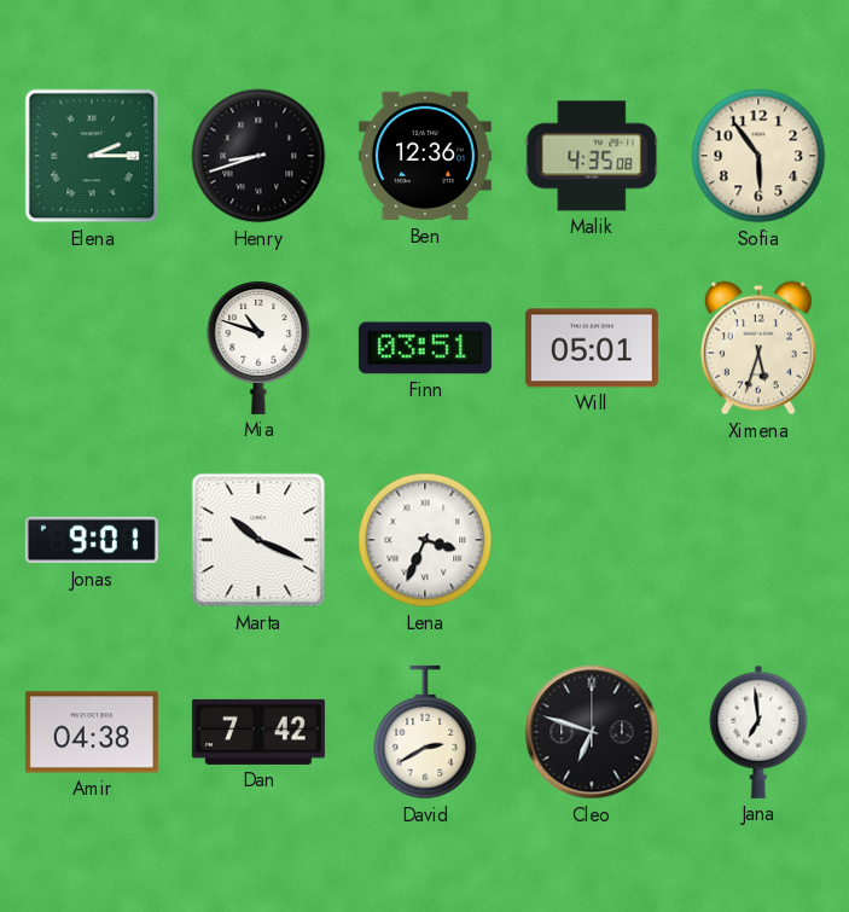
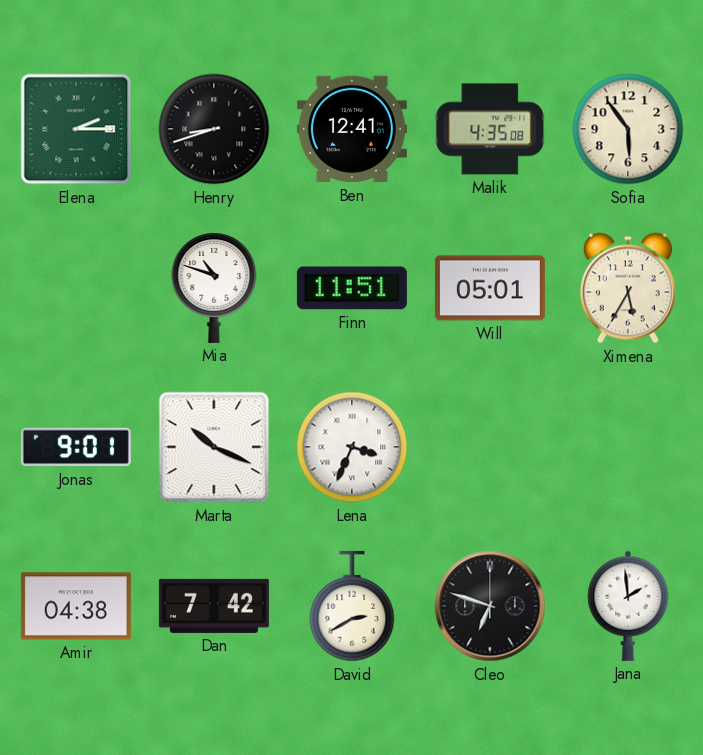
Ben: 12:36 -> 12:41
Finn: 03:51 -> 11:51
Ximena: 5:33 -> 5:35
Jana: 6:59 -> 1:59
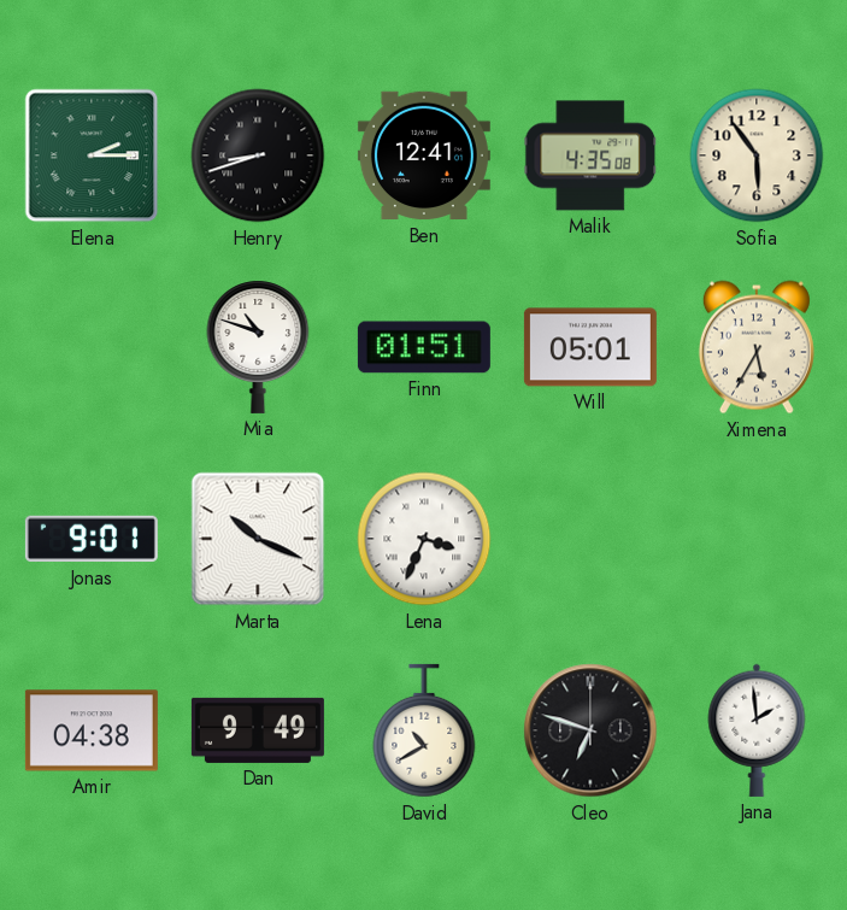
Finn: 11:51 -> 01:51
Dan: 7:42 -> 9:49
David: 2:40 -> 10:40
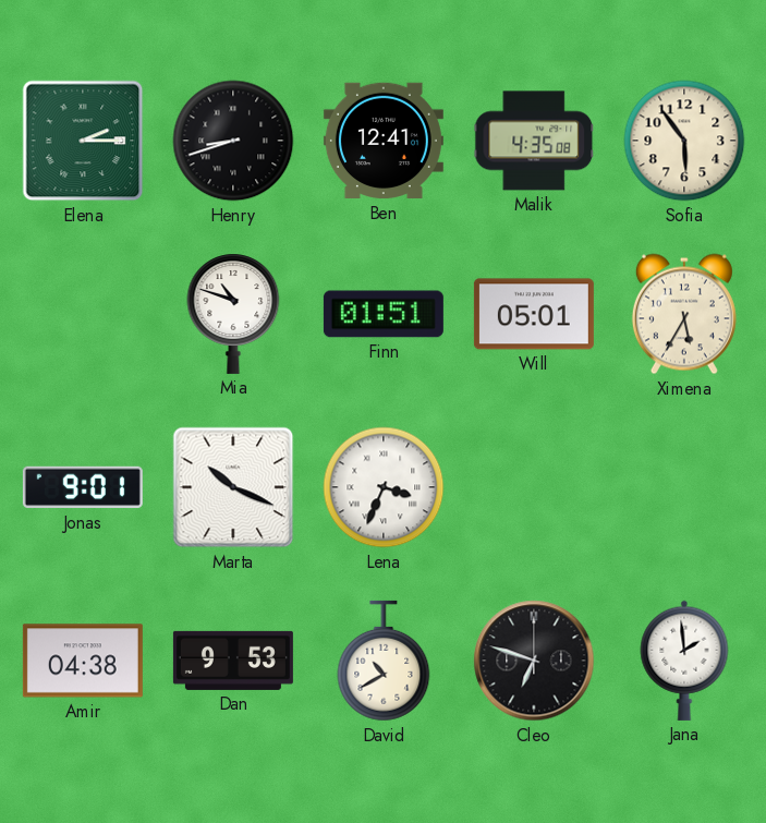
Dan: 9:49 -> 9:53
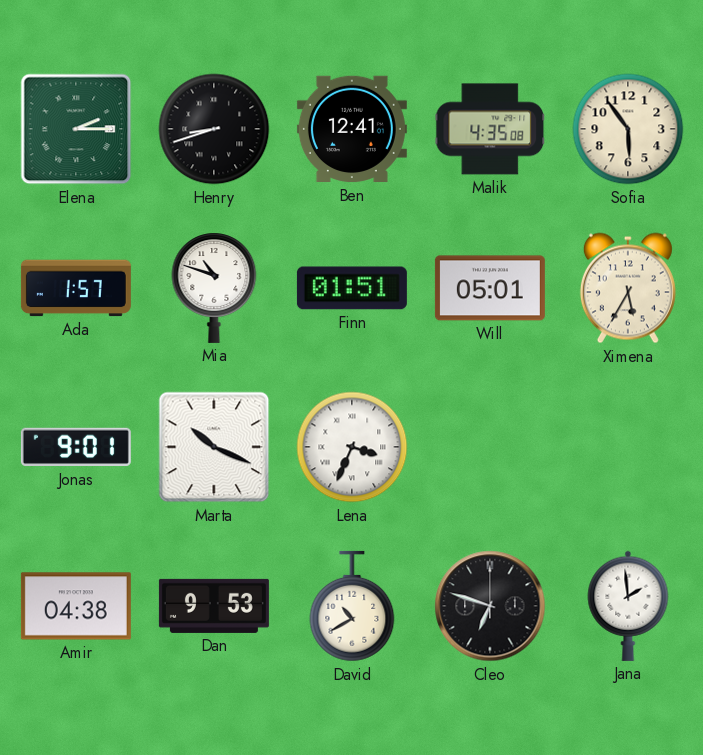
Ada: none -> 1:57
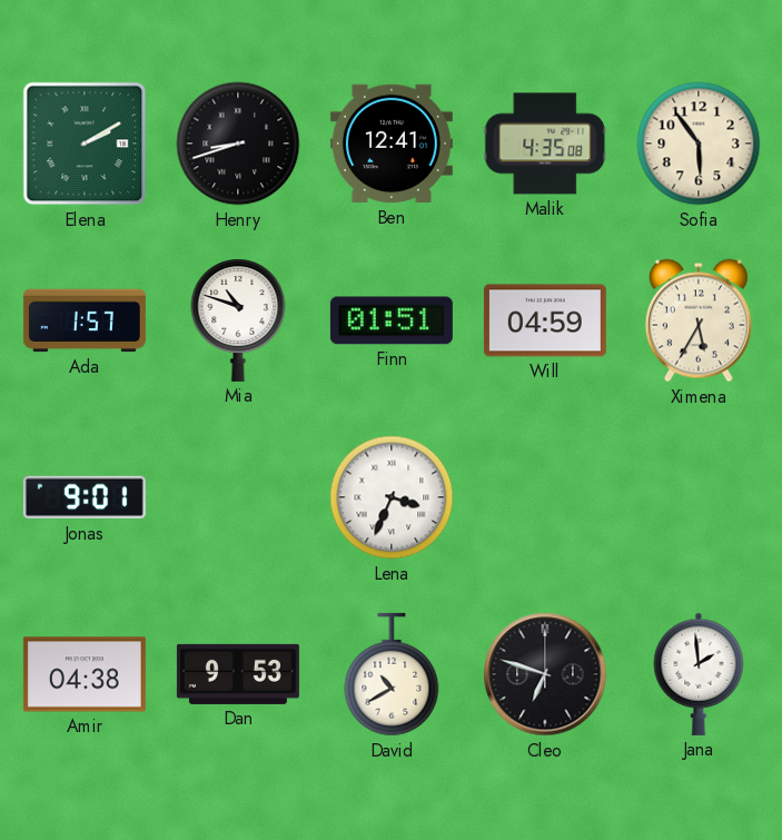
Elena: 2:15 -> 2:10
Will: 05:01 -> 04:59
Marta: 10:19 -> none
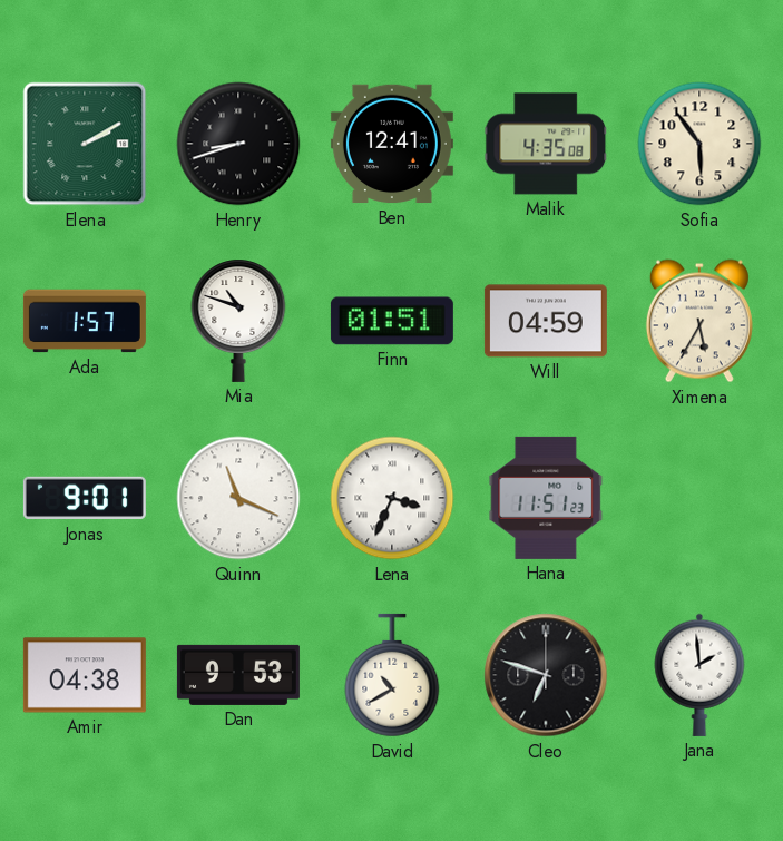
Quinn: none -> 11:19
Hana: none -> 11:51
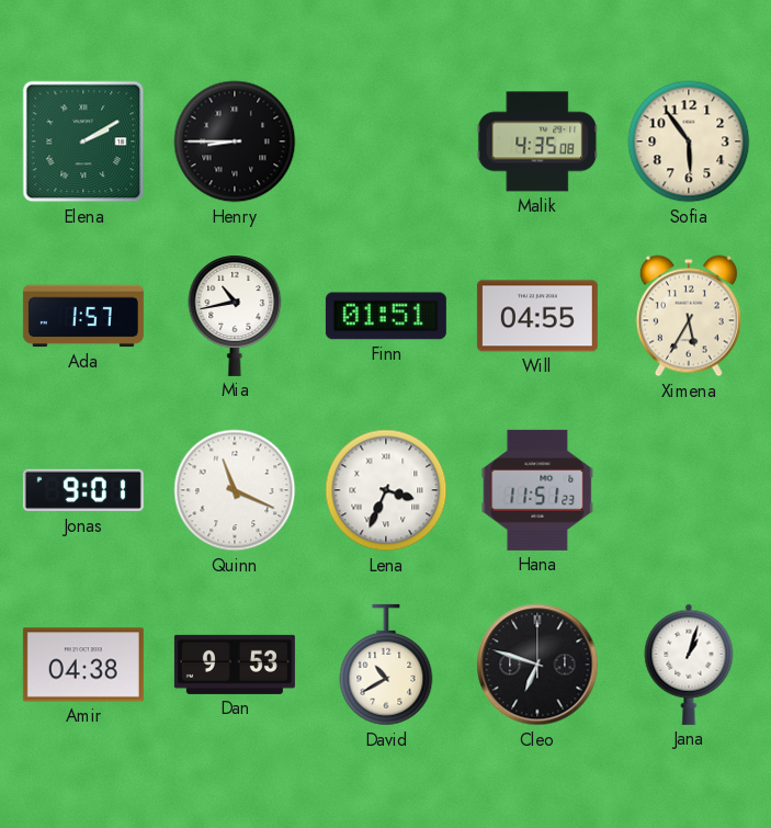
Henry: 8:42 -> 8:45
Ben: 12:41 -> none
Mia: 10:48 -> 10:43
Will: 04:59 -> 04:55
Jana: 1:59 -> 1:03
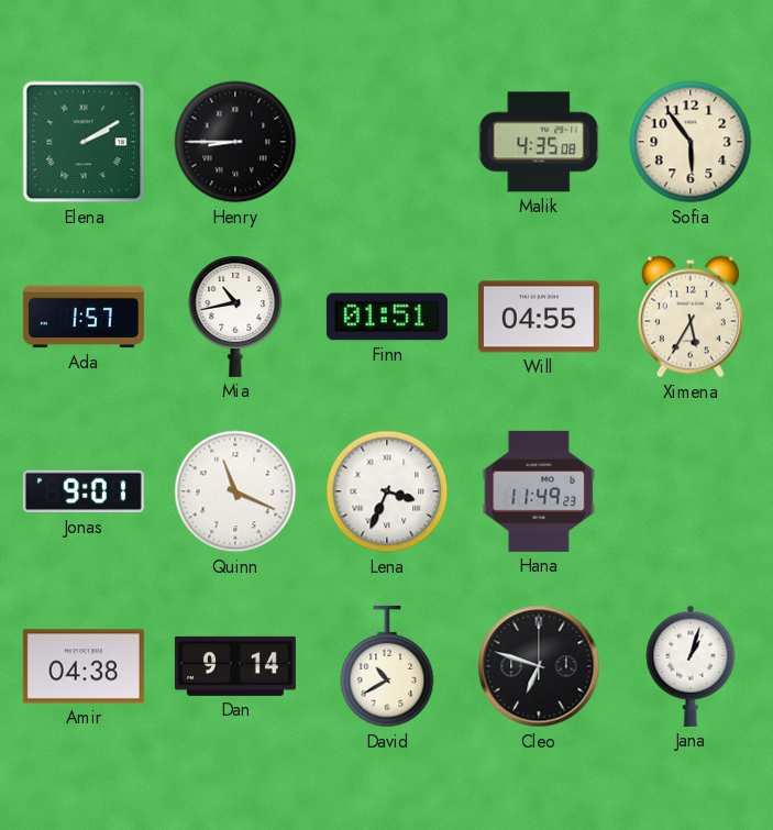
Hana: 11:51 -> 11:49
Dan: 9:53 -> 9:14
